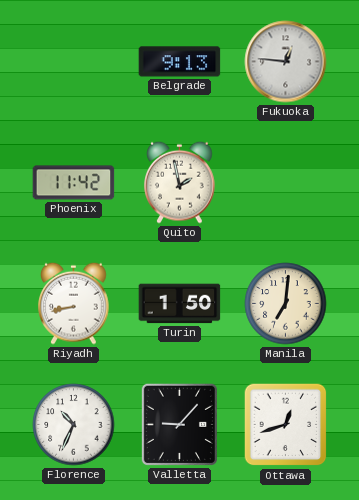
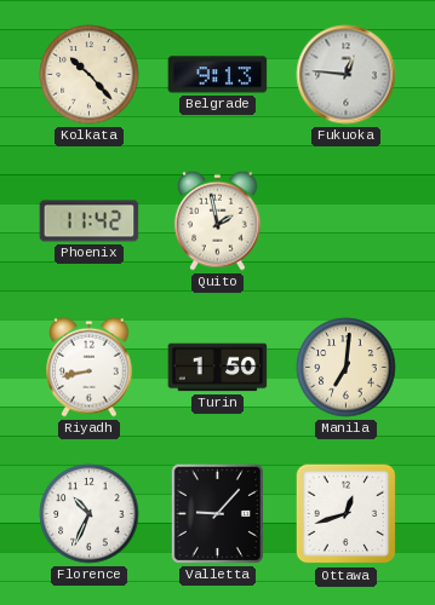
Kolkata: none -> 10:23
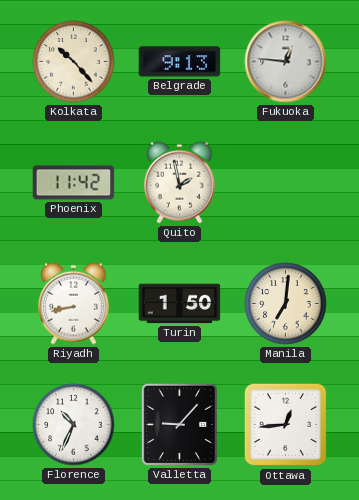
Ottawa: 12:42 -> 12:44
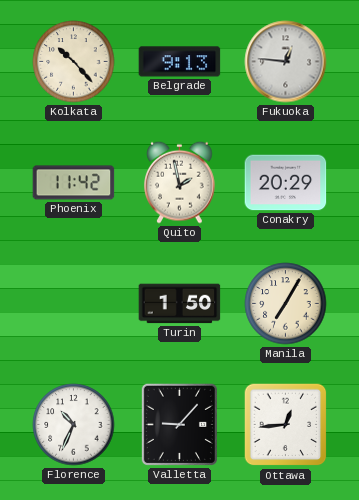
Conakry: none -> 20:29
Riyadh: 8:43 -> none
Manila: 7:01 -> 7:05
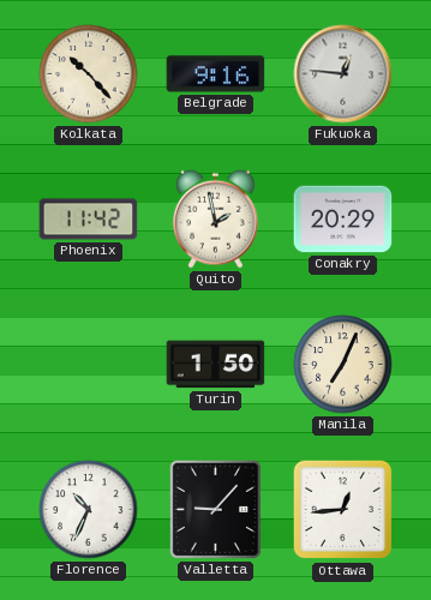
Belgrade: 9:13 -> 9:16
Manila: 7:05 -> 7:04
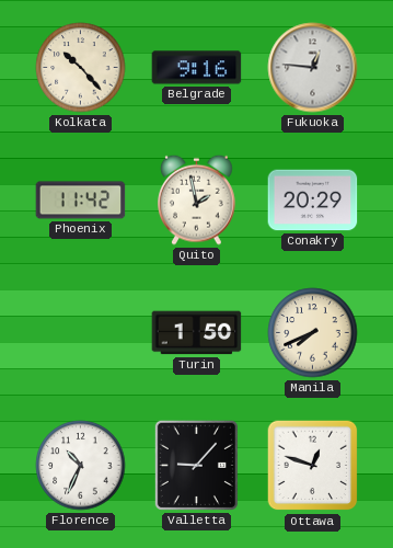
Manila: 7:04 -> 7:41
Ottawa: 12:44 -> 12:48
